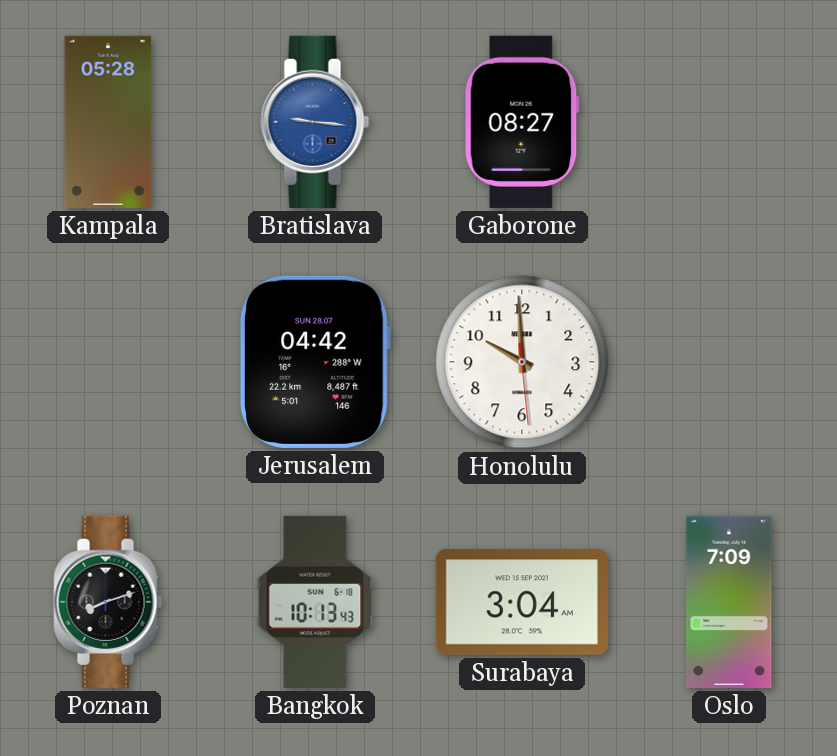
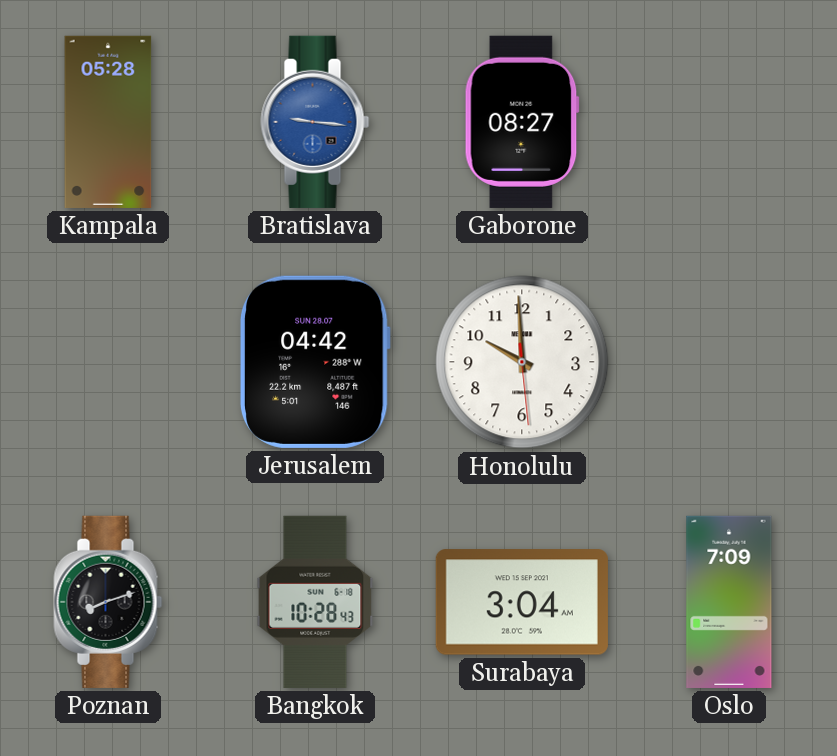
Bangkok: 10:13 -> 10:28
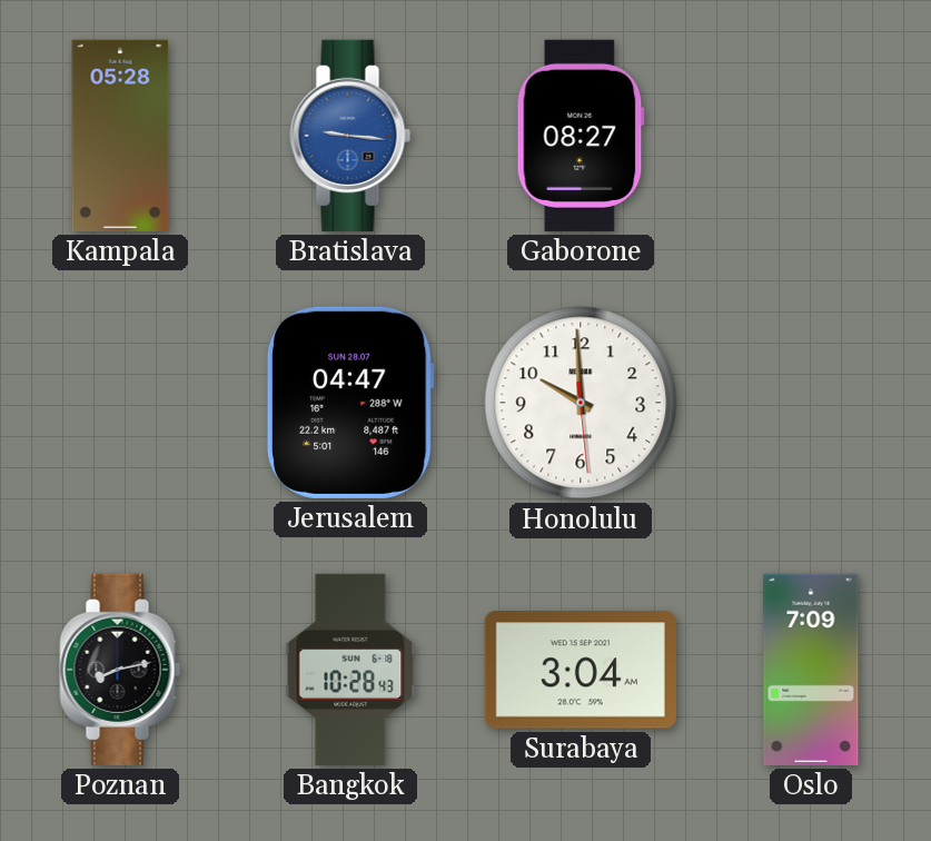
Jerusalem: 04:42 -> 04:47
Poznan: 8:12 -> 8:13
